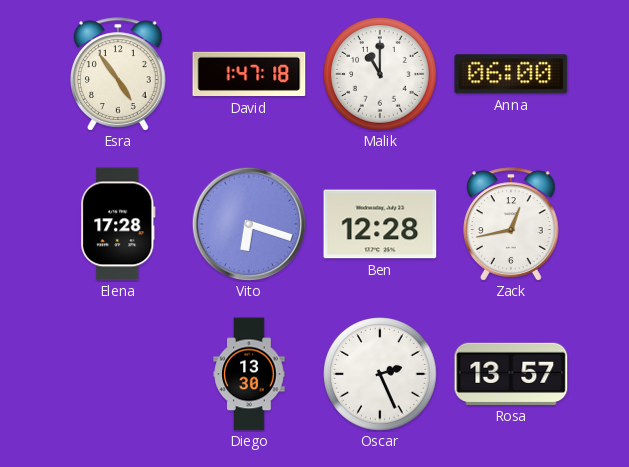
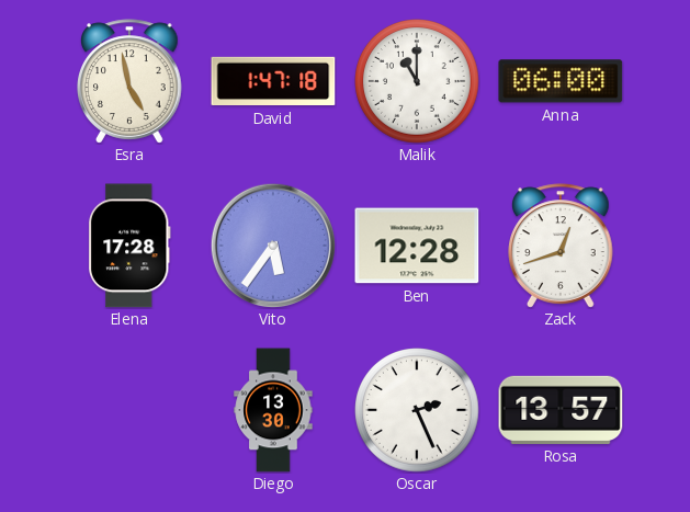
Esra: 4:54 -> 4:58
Vito: 6:18 -> 5:36
Zack: 12:43 -> 12:42
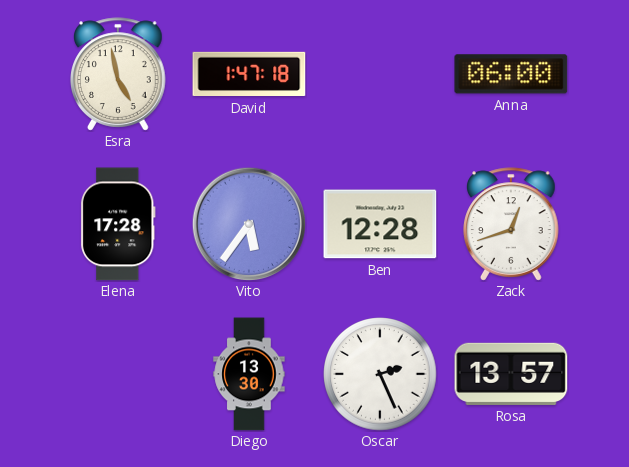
Malik: 11:00 -> none
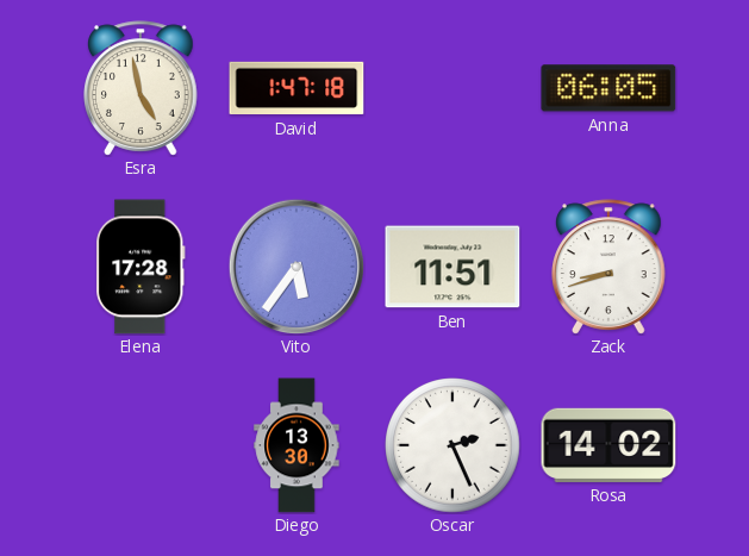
Anna: 06:00 -> 06:05
Ben: 12:28 -> 11:51
Zack: 12:42 -> 8:42
Rosa: 13:57 -> 14:02
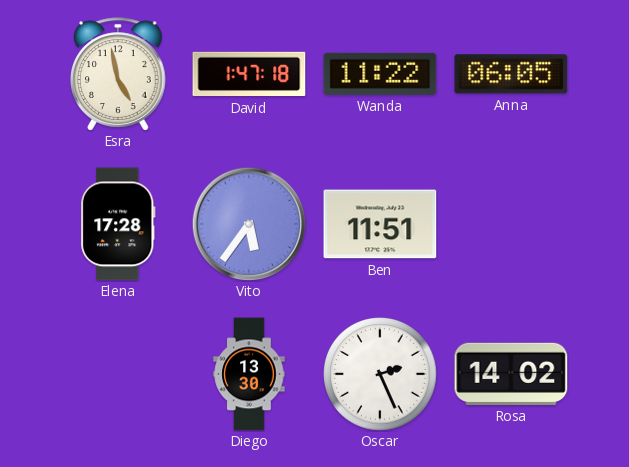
Wanda: none -> 11:22
Zack: 8:42 -> none
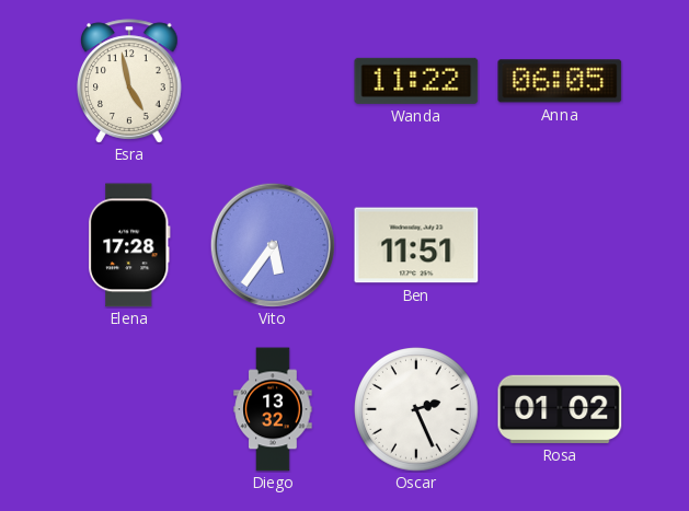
David: 1:47 -> none
Diego: 13:30 -> 13:32
Rosa: 14:02 -> 01:02
